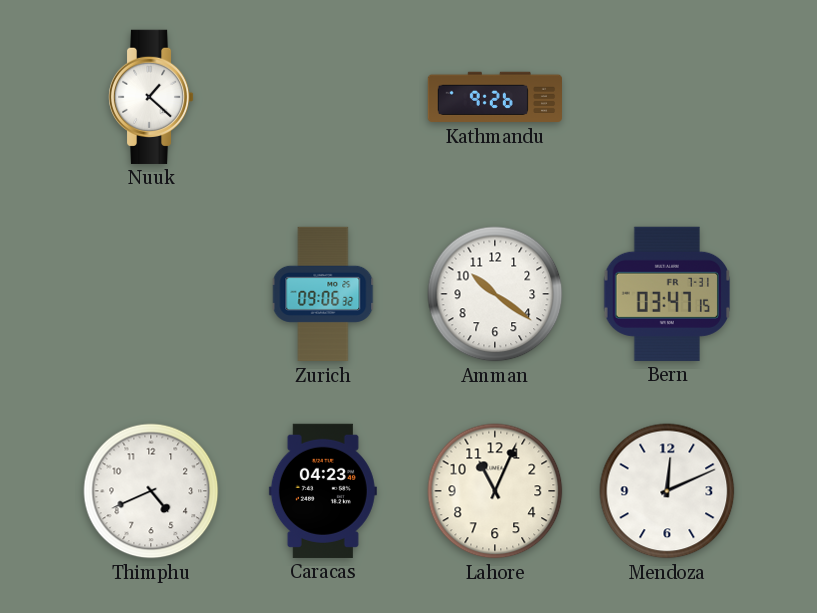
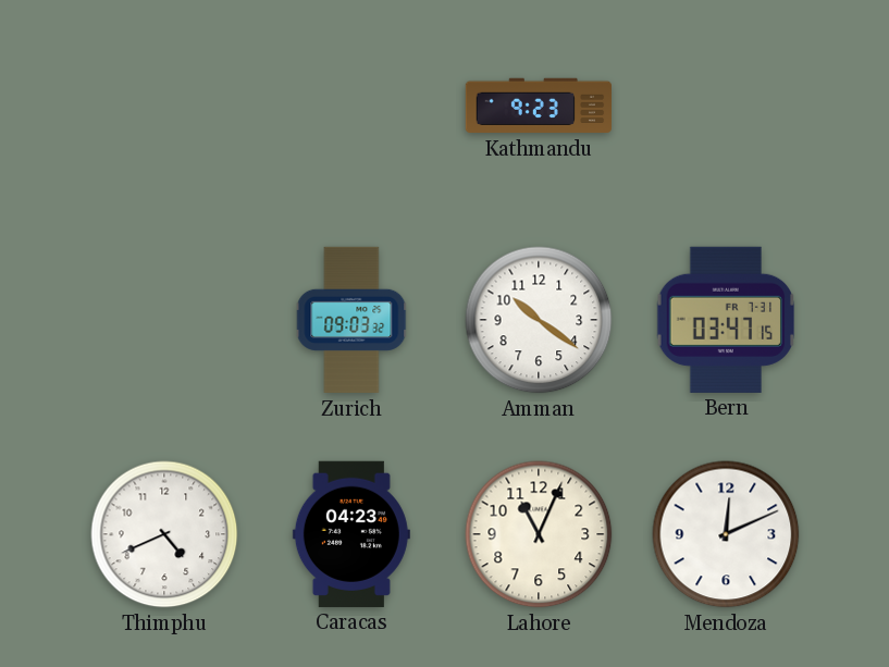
Nuuk: 1:22 -> none
Kathmandu: 9:26 -> 9:23
Zurich: 09:06 -> 09:03
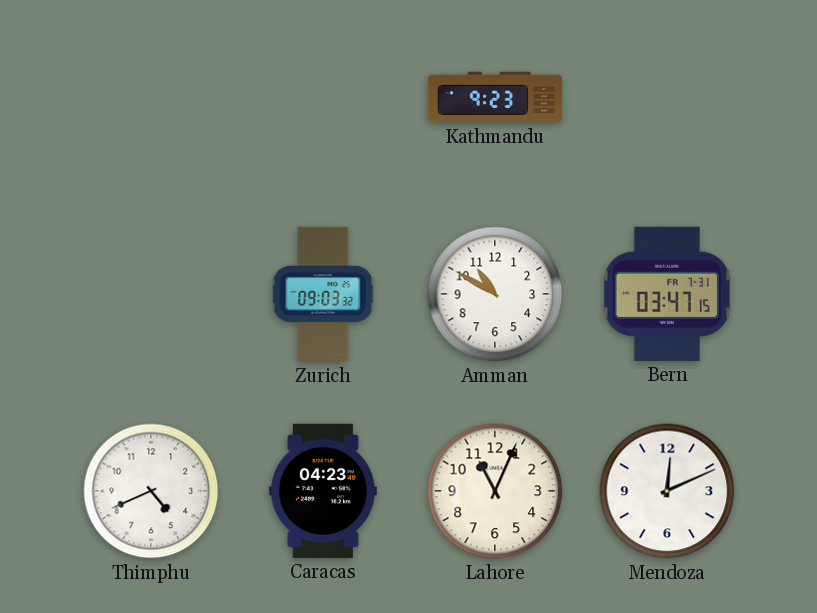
Amman: 10:21 -> 10:50
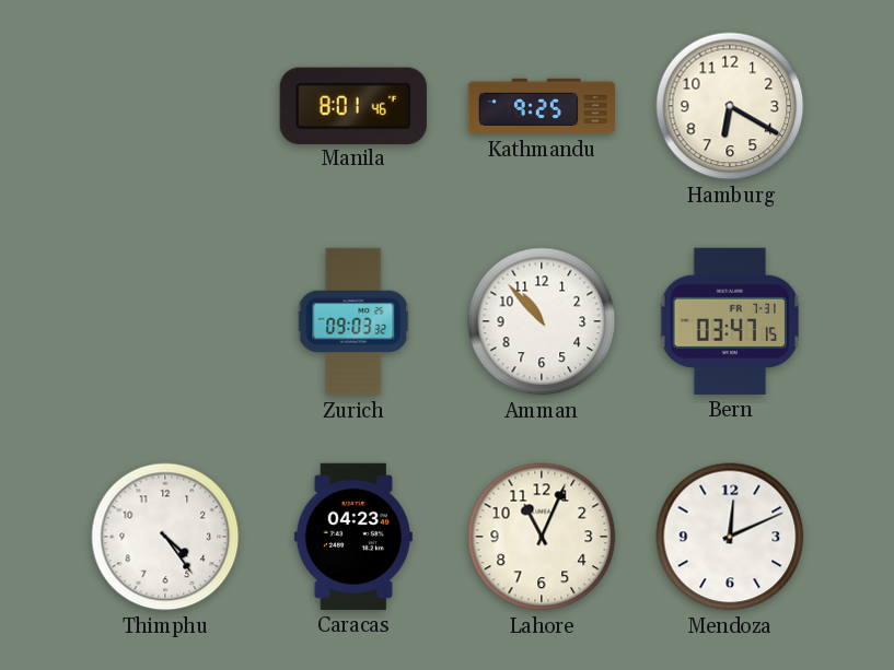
Manila: none -> 8:01
Kathmandu: 9:23 -> 9:25
Hamburg: none -> 6:20
Amman: 10:50 -> 10:53
Thimphu: 4:41 -> 4:24
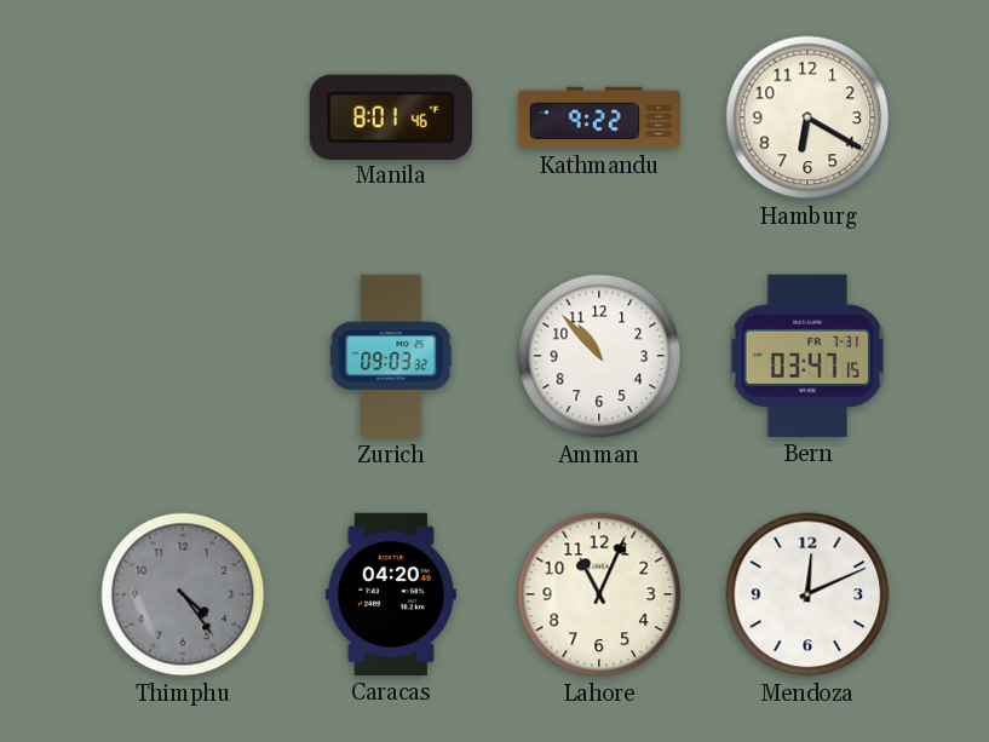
Kathmandu: 9:25 -> 9:22
Thimphu dial: white -> grey
Caracas: 04:23 -> 04:20
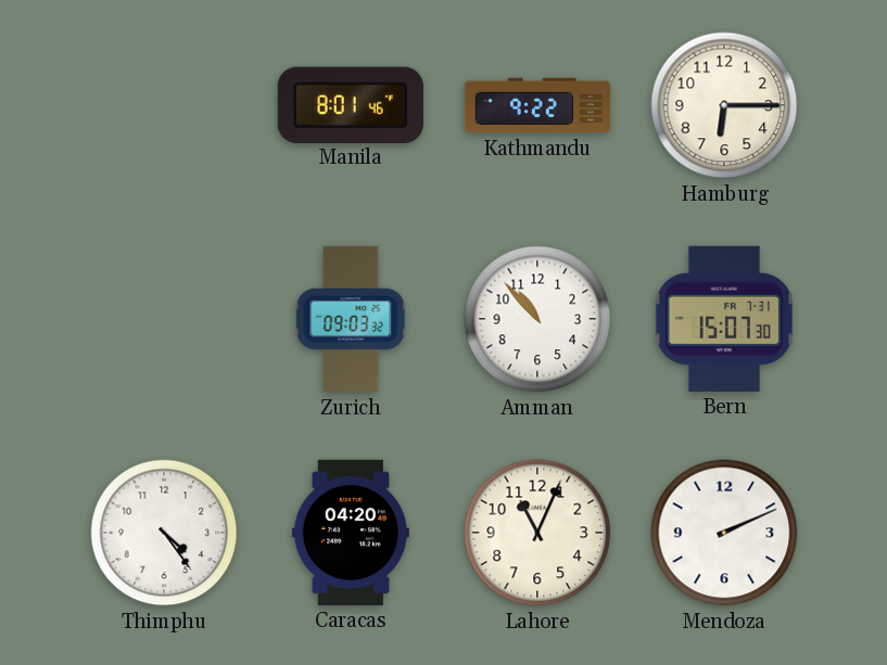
Hamburg: 6:20 -> 6:15
Bern: 03:47 -> 15:07
Thimphu dial: grey -> white
Mendoza: 12:11 -> 2:11
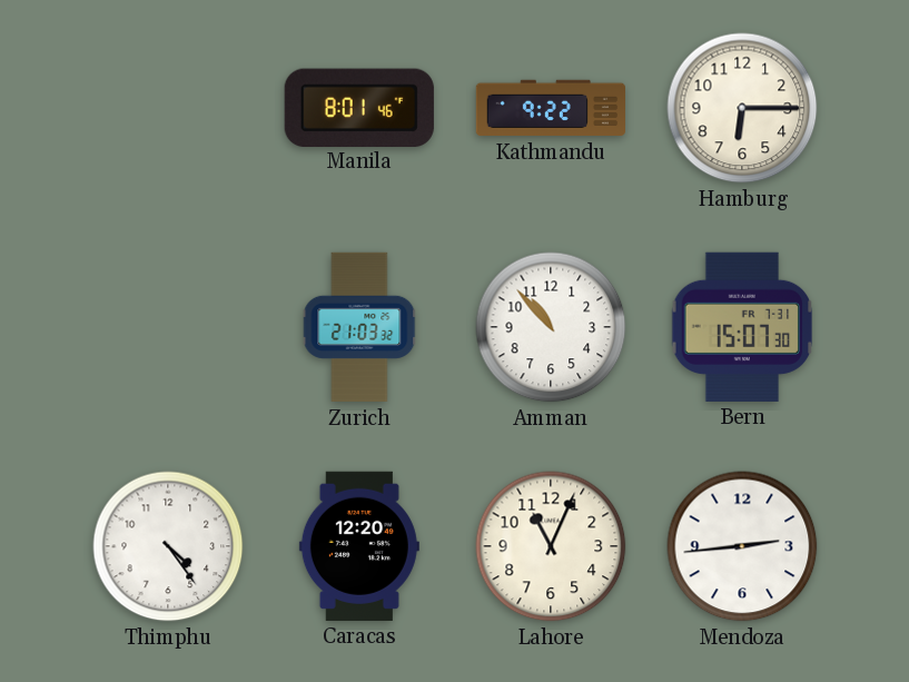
Zurich: 09:03 -> 21:03
Caracas: 04:20 -> 12:20
Mendoza: 2:11 -> 2:44
